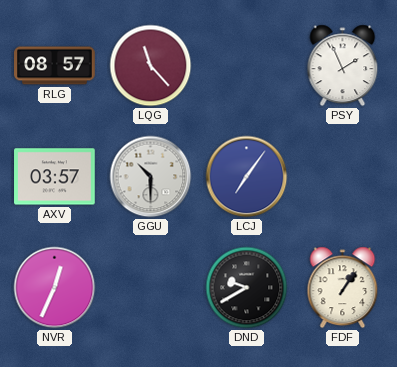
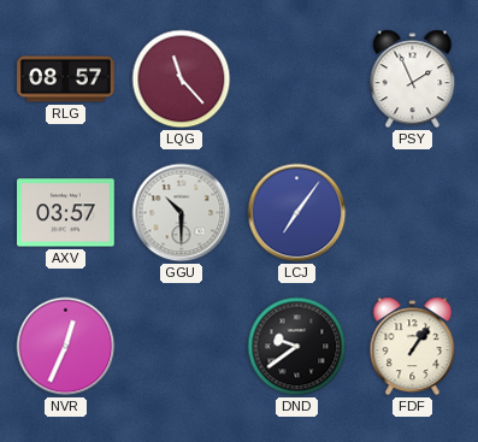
DND: 9:40 -> 9:39
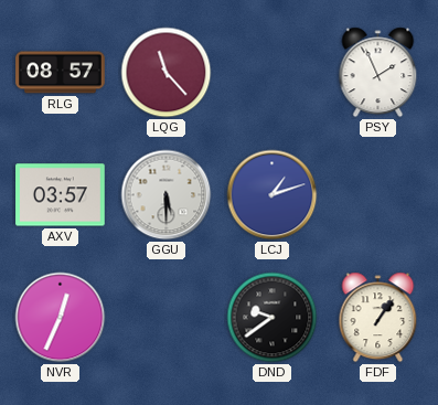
GGU: 10:30 -> 5:30
LCJ: 7:06 -> 1:12
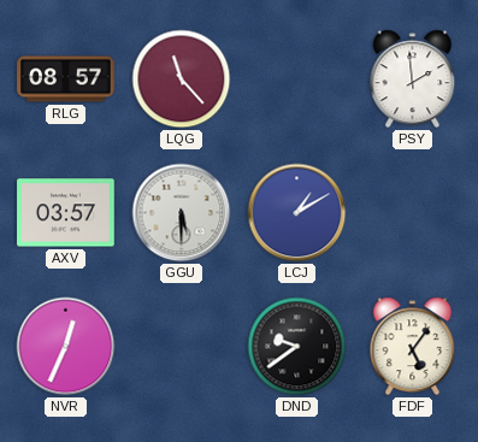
PSY: 1:56 -> 1:59
LCJ: 1:12 -> 1:10
FDF: 1:06 -> 5:06
